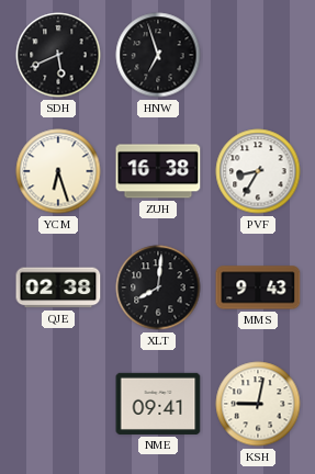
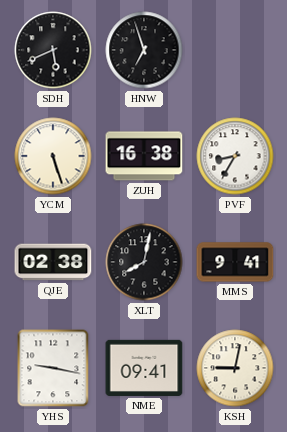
YCM: 6:27 -> 5:27
XLT: 8:01 -> 8:02
MMS: 9:43 -> 9:41
YHS: none -> 9:17
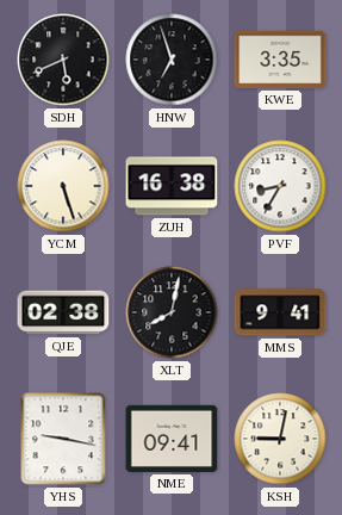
KWE: none -> 3:35
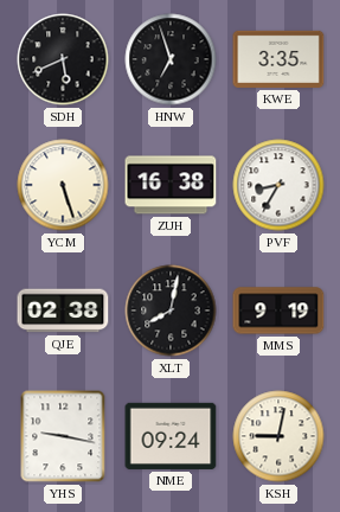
MMS: 9:41 -> 9:19
NME: 09:41 -> 09:24
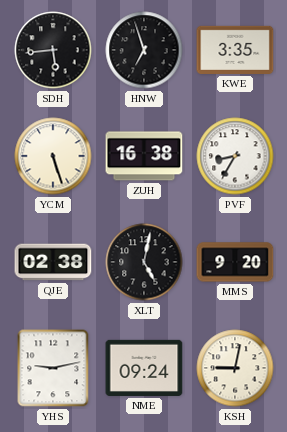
SDH: 5:41 -> 5:44
XLT: 8:02 -> 5:02
MMS: 9:19 -> 9:20
YHS: 9:17 -> 9:13
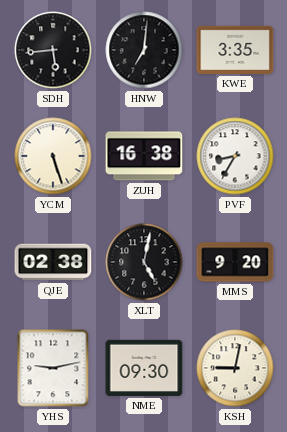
HNW: 6:57 -> 7:01
NME: 09:24 -> 09:30
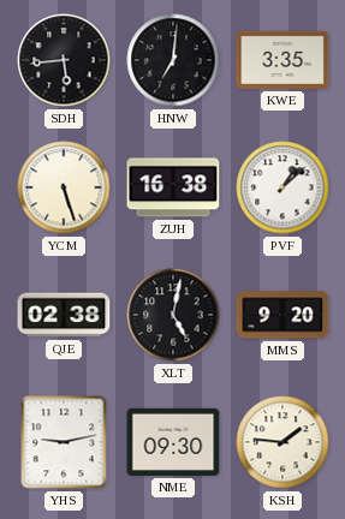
PVF: 8:35 -> 1:08
KSH: 9:02 -> 1:46
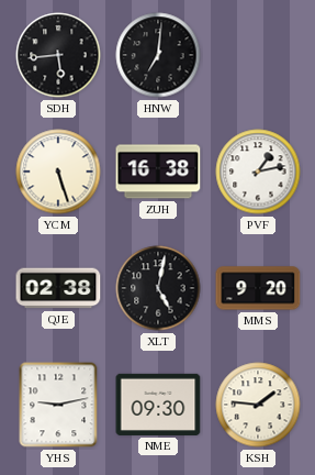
KWE: 3:35 -> none
PVF: 1:08 -> 1:13
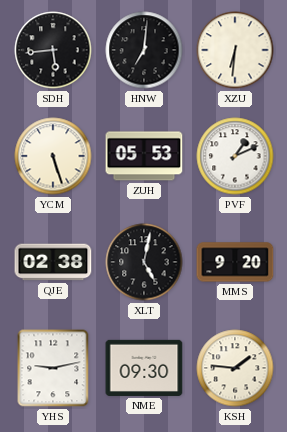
XZU: none -> 6:31
ZUH: 16:38 -> 05:53
PVF: 1:13 -> 1:11
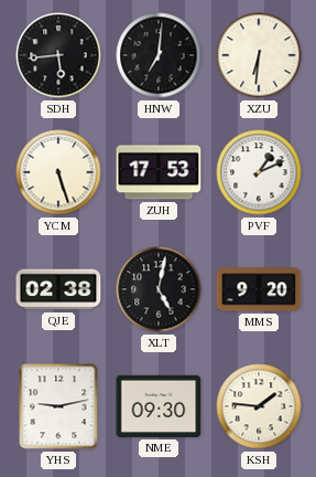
ZUH: 05:53 -> 17:53
